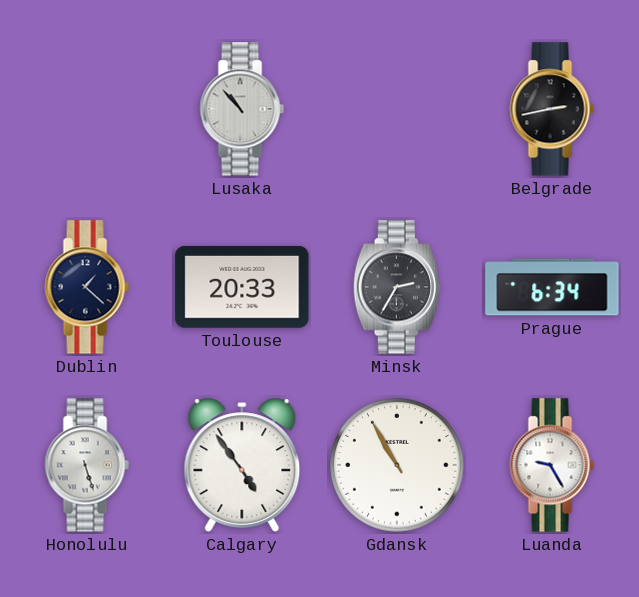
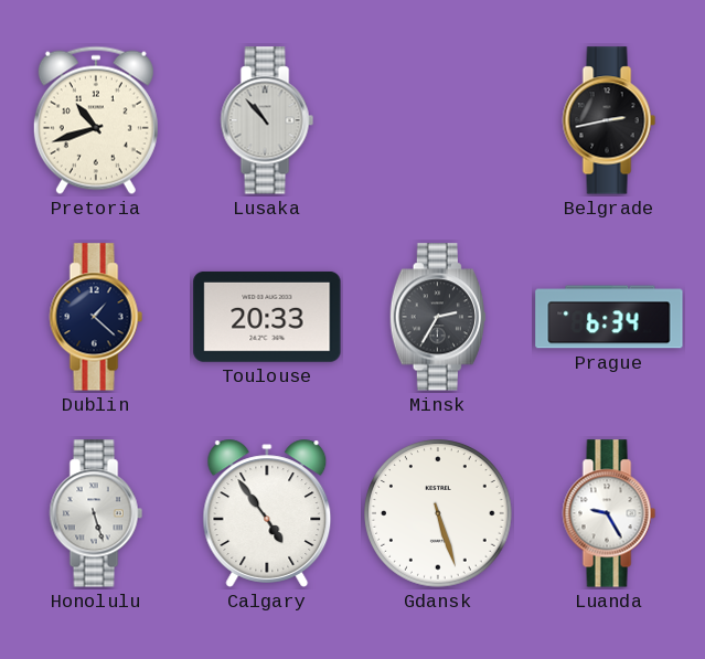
Pretoria: none -> 10:42
Gdansk: 10:55 -> 5:27
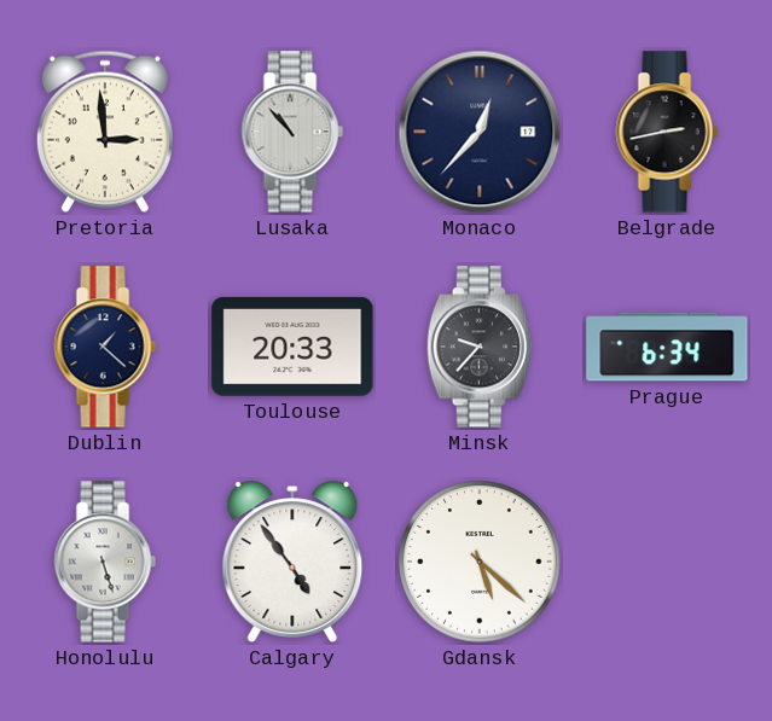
Pretoria: 10:42 -> 2:59
Monaco: none -> 12:37
Minsk: 2:35 -> 9:37
Gdansk: 5:27 -> 5:22
Luanda: 9:25 -> none
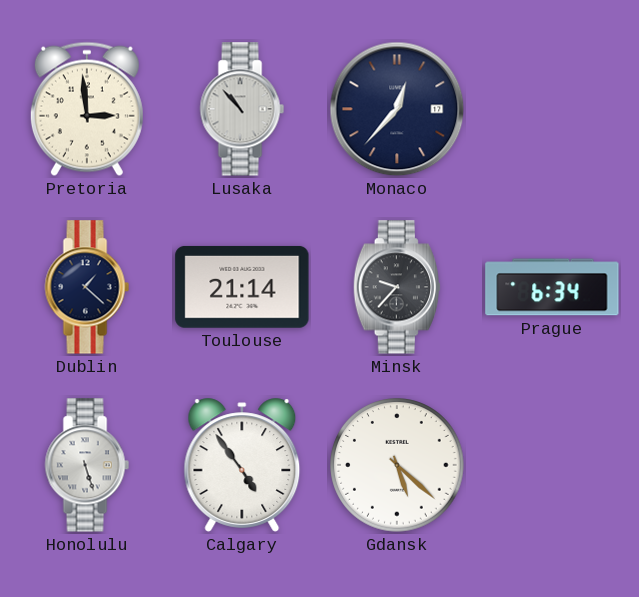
Belgrade: 2:43 -> none
Toulouse: 20:33 -> 21:14
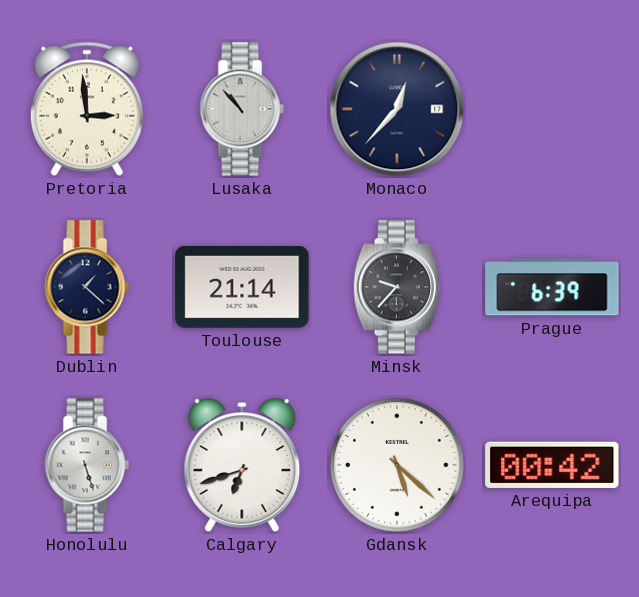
Prague: 6:34 -> 6:39
Calgary: 4:54 -> 6:42
Arequipa: none -> 00:42
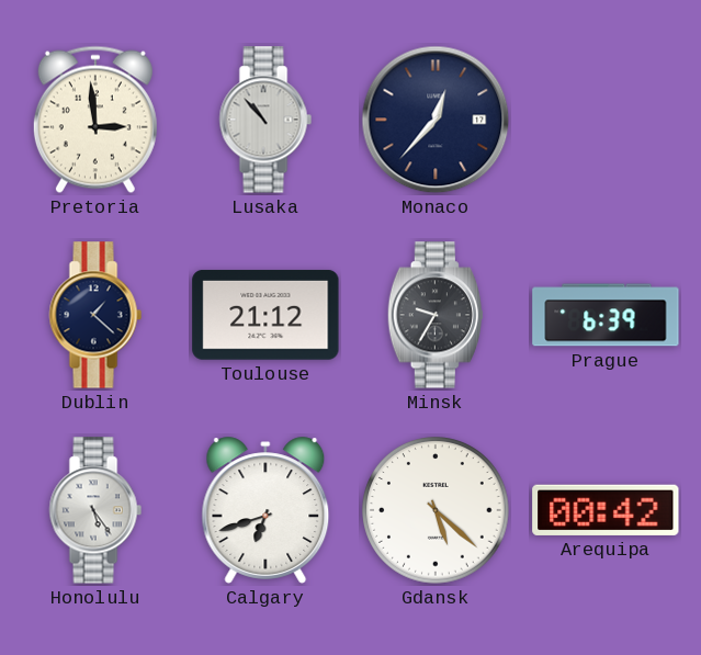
Toulouse: 21:14 -> 21:12
Minsk: 9:37 -> 9:35
Honolulu: 5:27 -> 5:24
